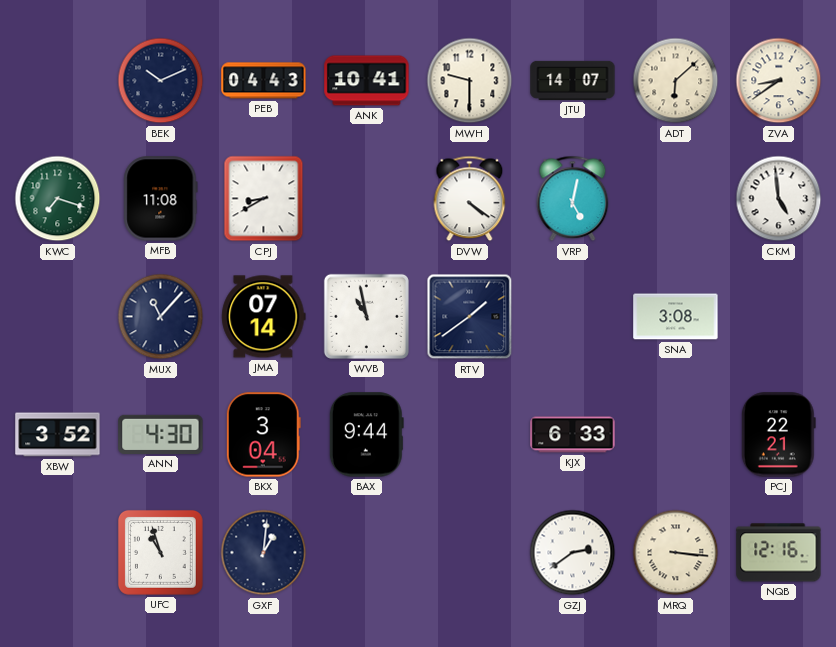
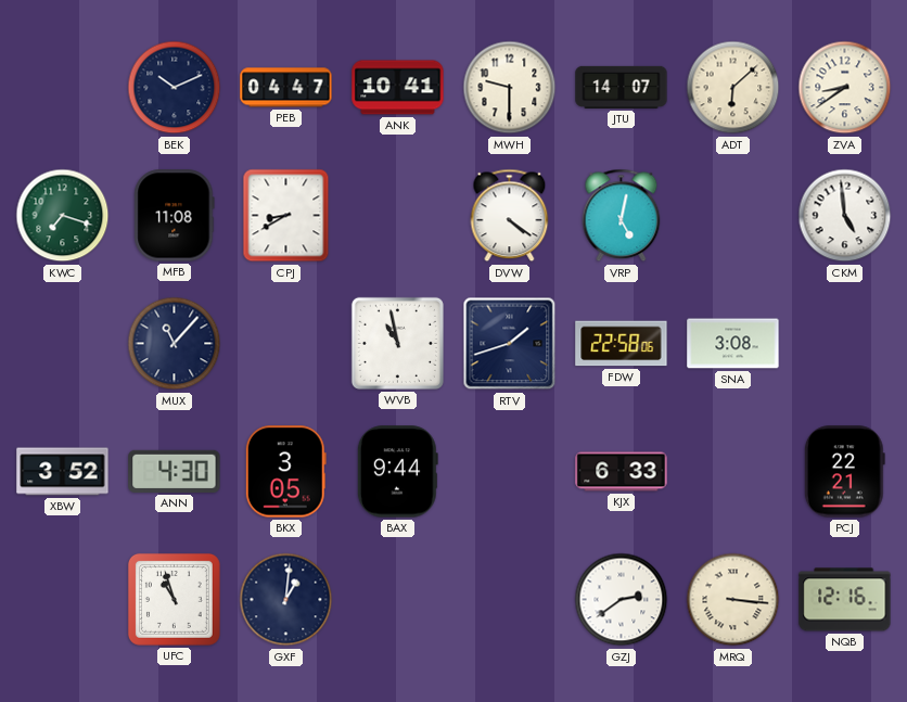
PEB: 04:43 -> 04:47
JMA: 07:14 -> none
RTV: 1:39 -> 1:42
FDW: none -> 22:58
BKX: 3:04 -> 3:05
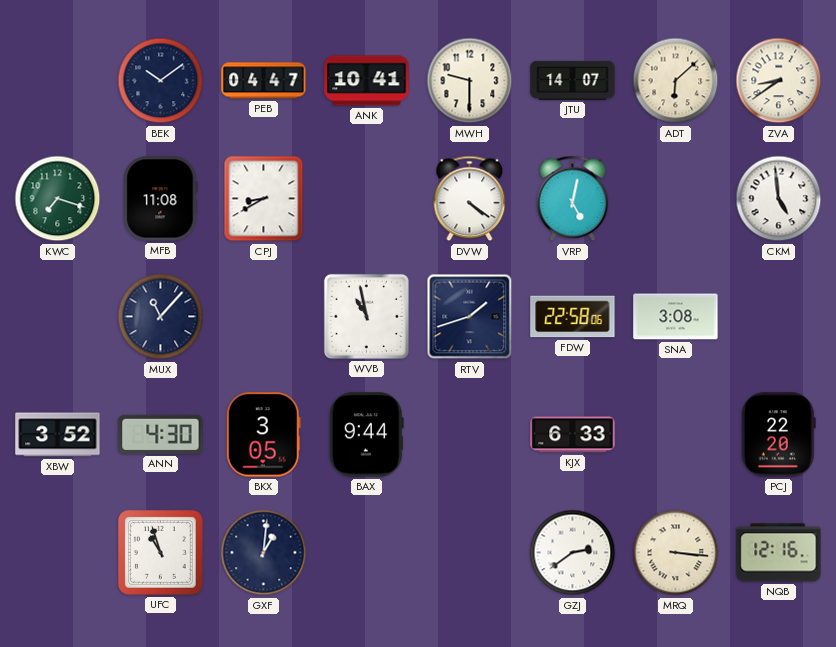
BEK: 10:11 -> 10:09
PCJ: 22:21 -> 22:20
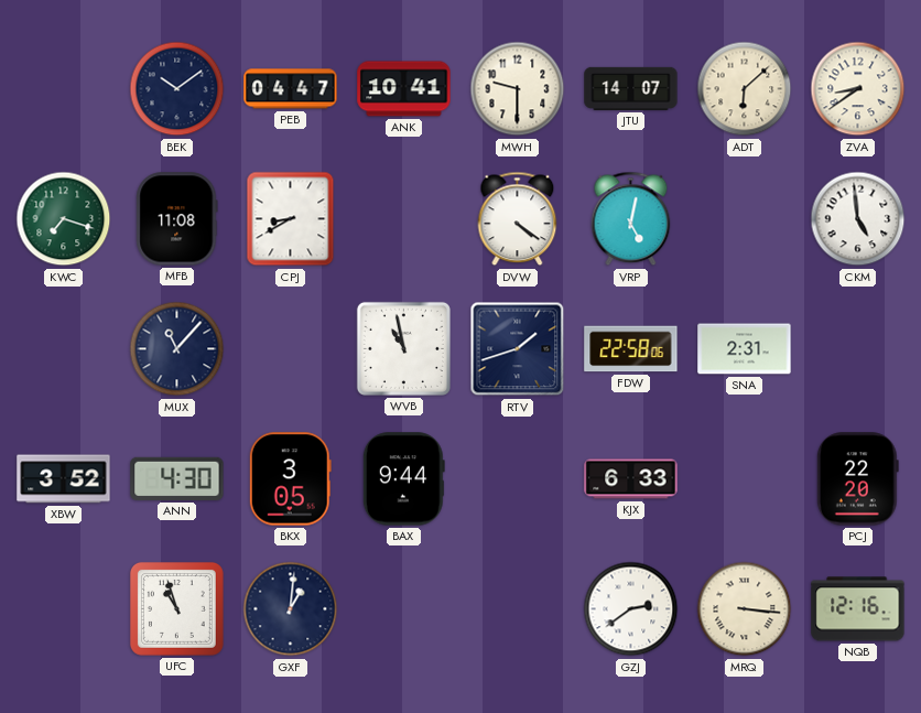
SNA: 3:08 -> 2:31
